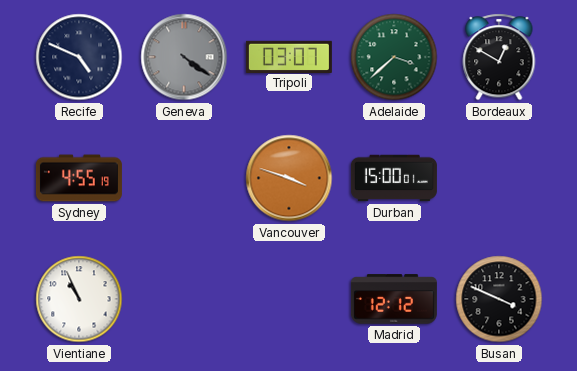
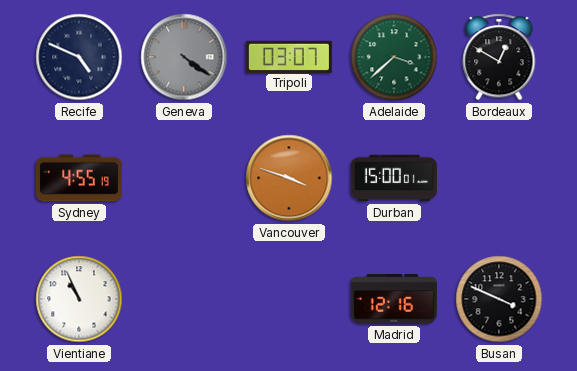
Madrid: 12:12 -> 12:16
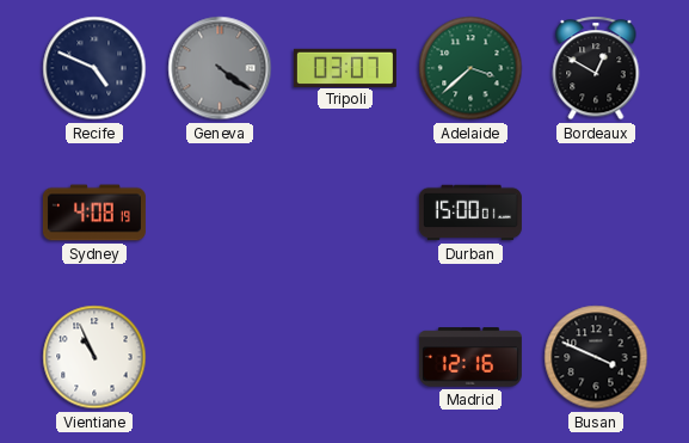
Sydney: 4:55 -> 4:08
Vancouver: 3:48 -> none
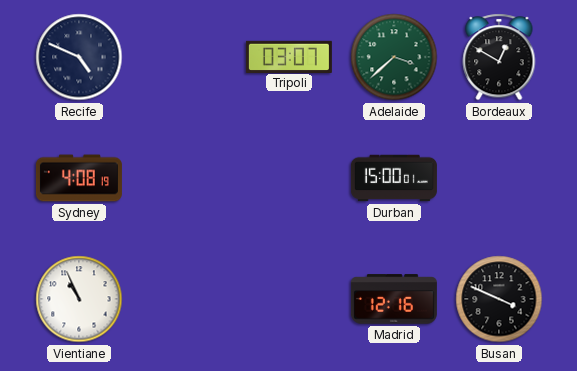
Geneva: 4:21 -> none
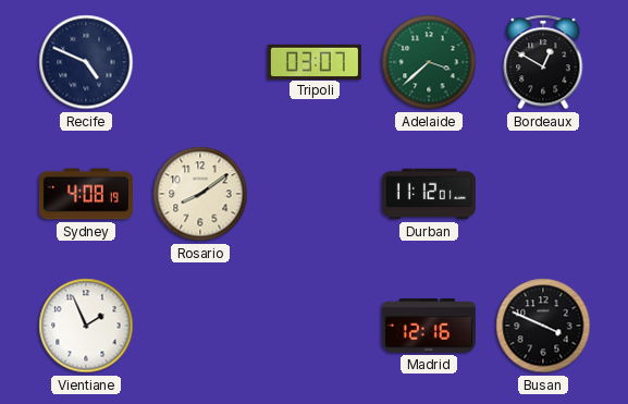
Rosario: none -> 8:09
Durban: 15:00 -> 11:12
Vientiane: 10:56 -> 1:56
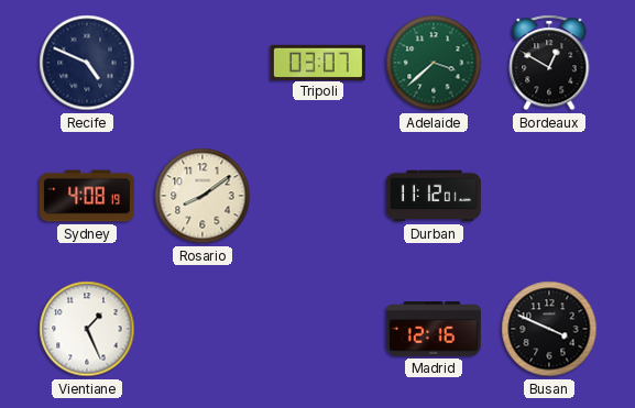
Vientiane: 1:56 -> 1:26
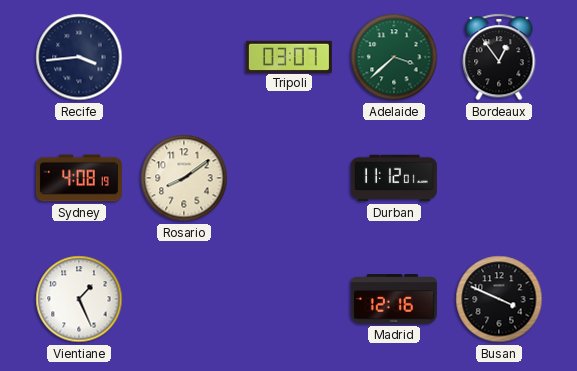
Recife: 4:49 -> 3:44
Bordeaux: 12:50 -> 12:54
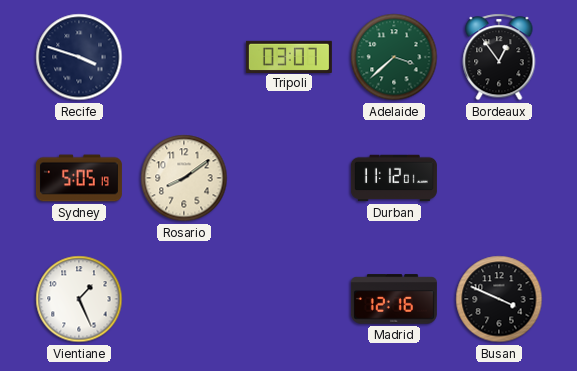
Recife: 3:44 -> 3:48
Sydney: 4:08 -> 5:05
